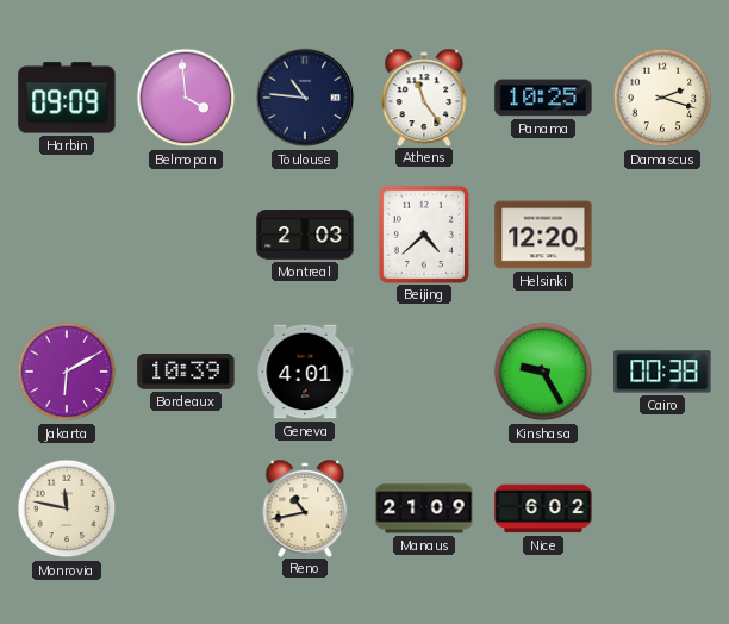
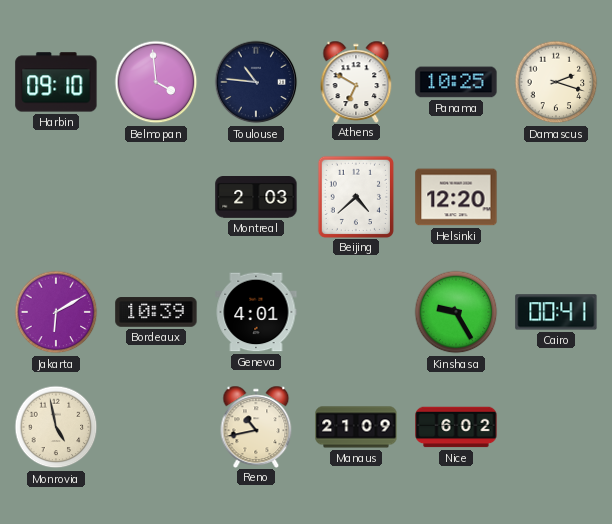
Harbin: 09:09 -> 09:10
Athens: 11:24 -> 6:50
Cairo: 00:38 -> 00:41
Monrovia: 11:47 -> 4:58
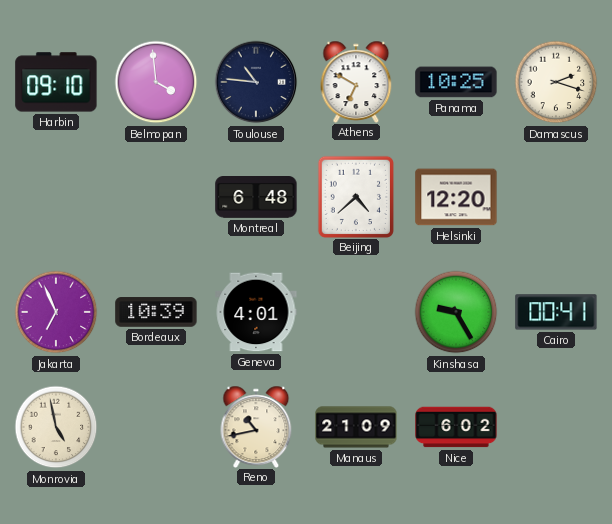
Montreal: 2:03 -> 6:48
Jakarta: 6:10 -> 6:56
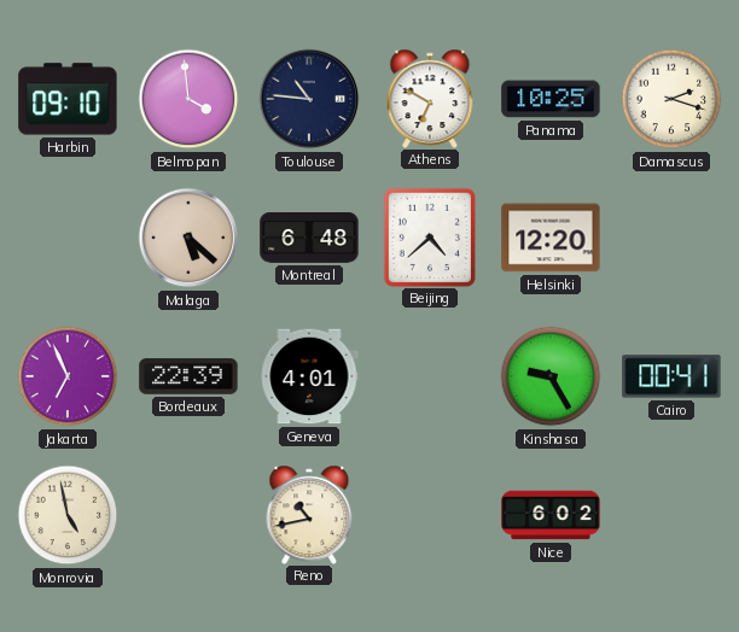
Malaga: none -> 5:22
Bordeaux: 10:39 -> 22:39
Manaus: 21:09 -> none
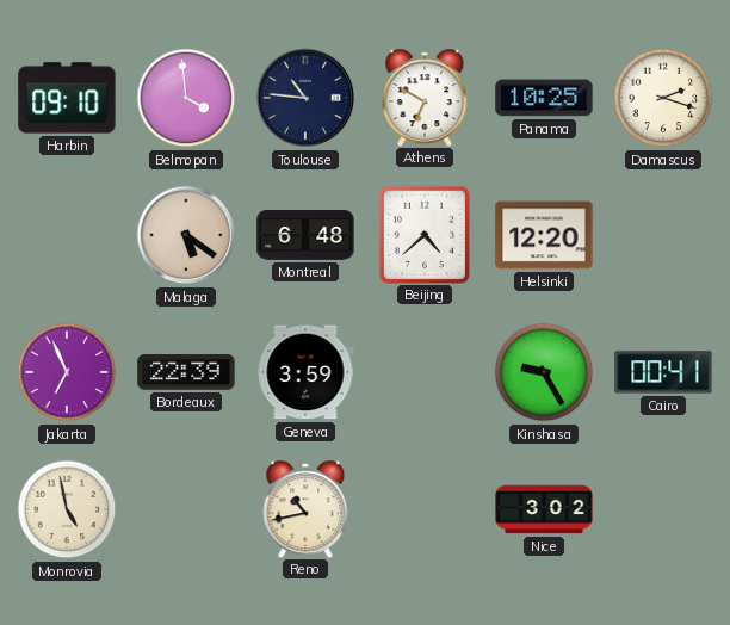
Malaga: 5:22 -> 5:21
Geneva: 4:01 -> 3:59
Nice: 6:02 -> 3:02
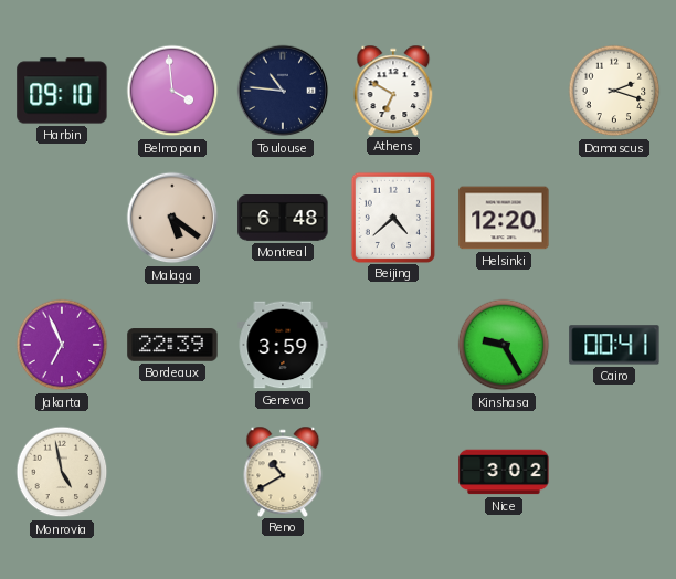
Panama: 10:25 -> none
Reno: 10:43 -> 10:40
